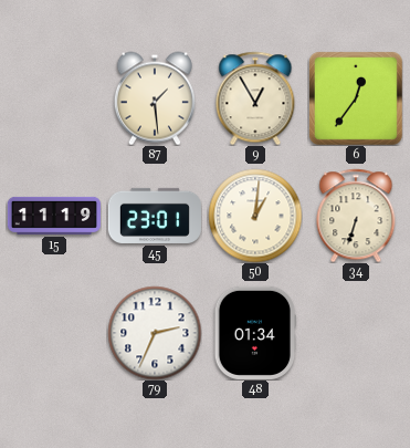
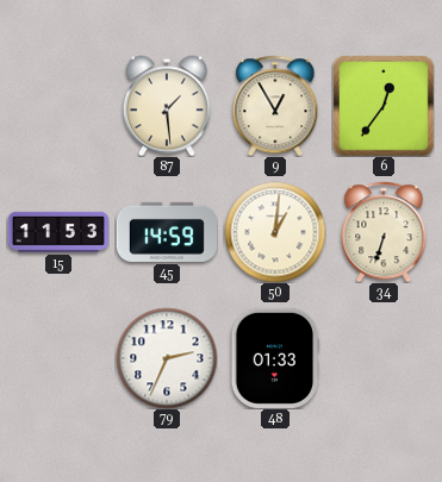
15: 11:19 -> 11:53
45: 23:01 -> 14:59
48: 01:34 -> 01:33
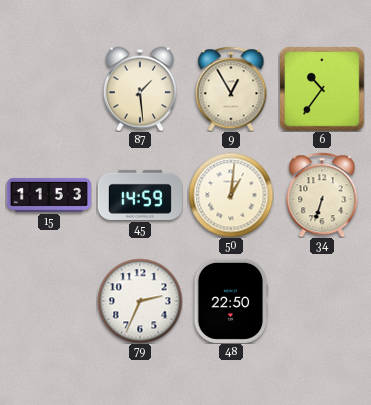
6: 12:36 -> 10:36
48: 01:33 -> 22:50
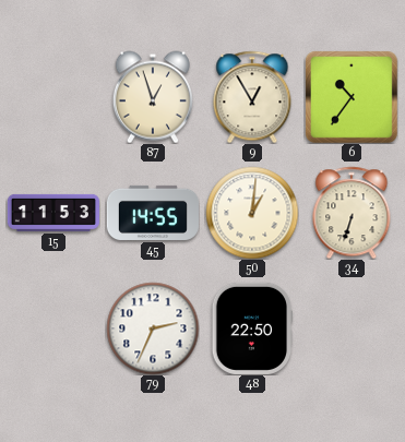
87: 1:29 -> 12:57
45: 14:59 -> 14:55
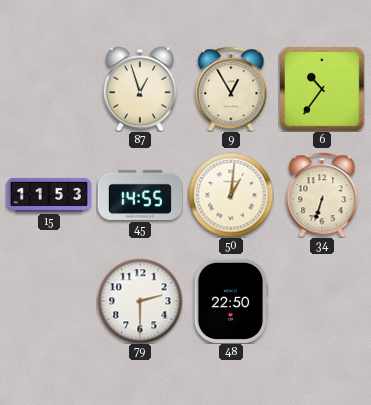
79: 2:34 -> 2:30
